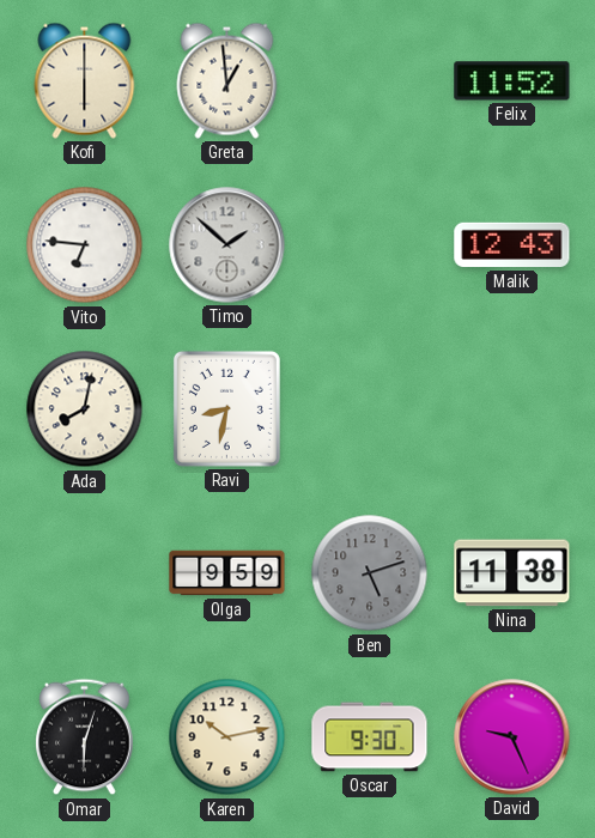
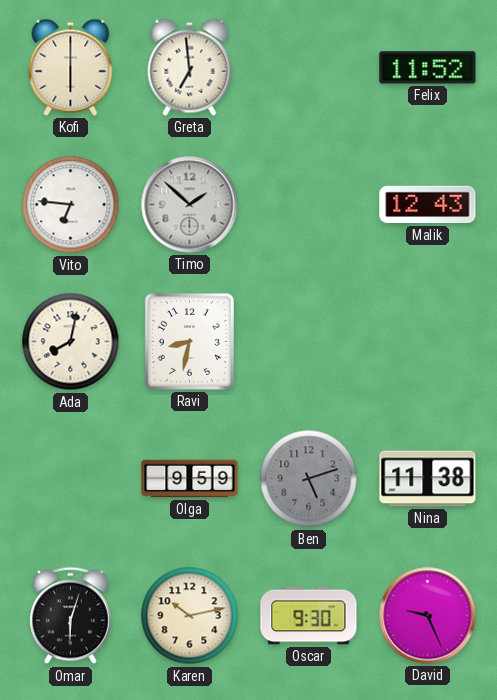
Greta: 12:59 -> 6:59
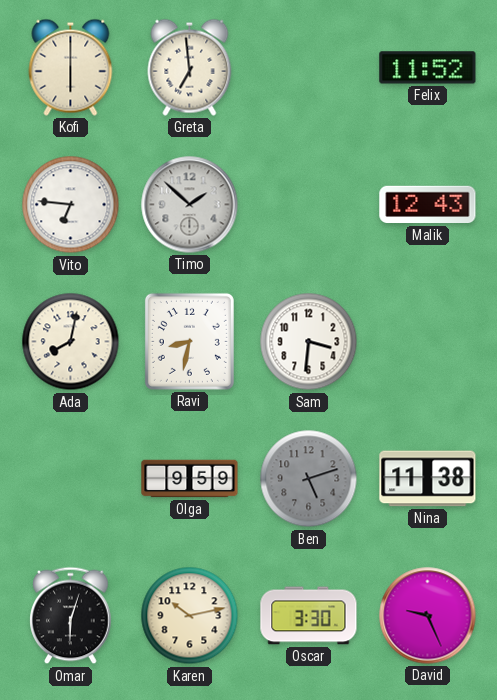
Sam: none -> 3:31
Oscar: 9:30 -> 3:30
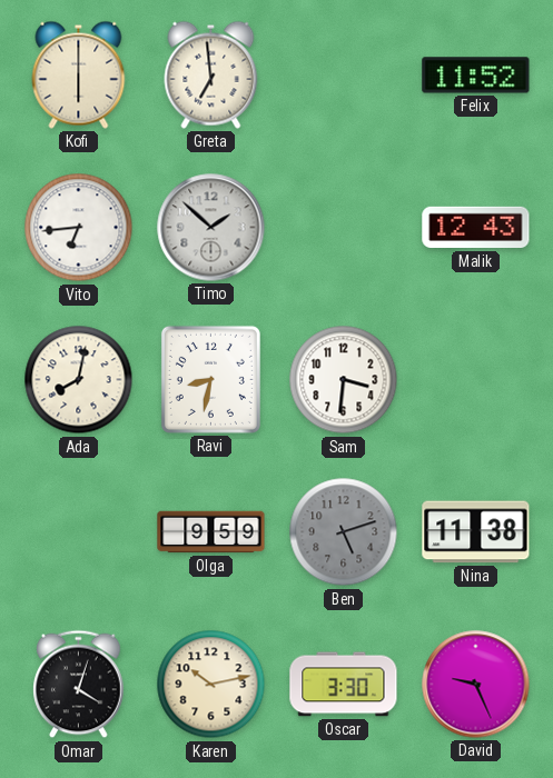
Vito: 6:46 -> 6:44
Omar: 6:03 -> 4:03
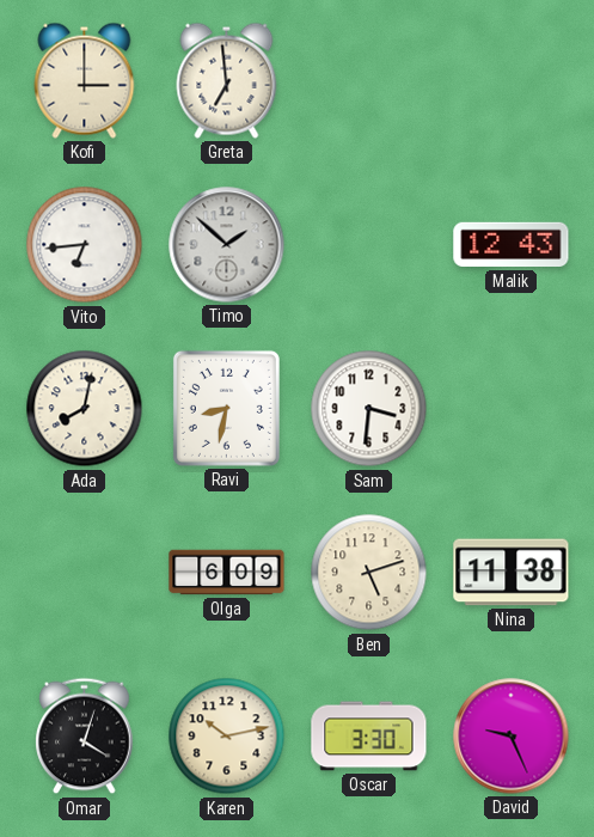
Kofi: 6:00 -> 3:00
Felix: 11:52 -> none
Olga: 9:59 -> 6:09
Ben dial: grey -> cream
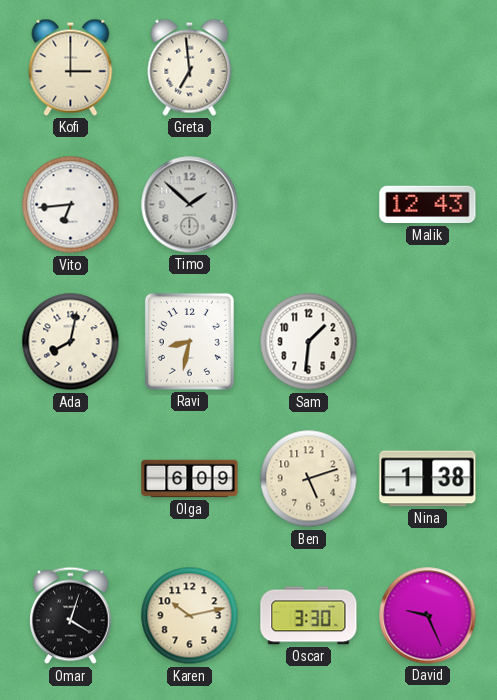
Sam: 3:31 -> 1:31
Nina: 11:38 -> 1:38
